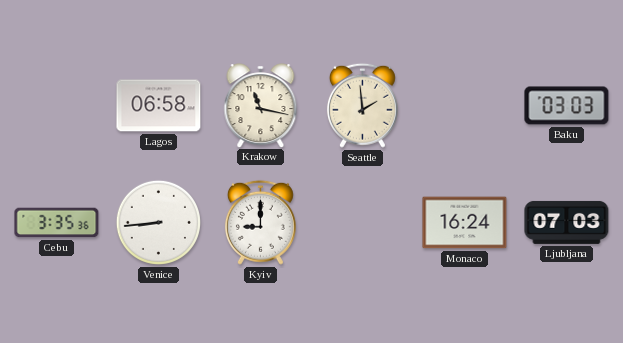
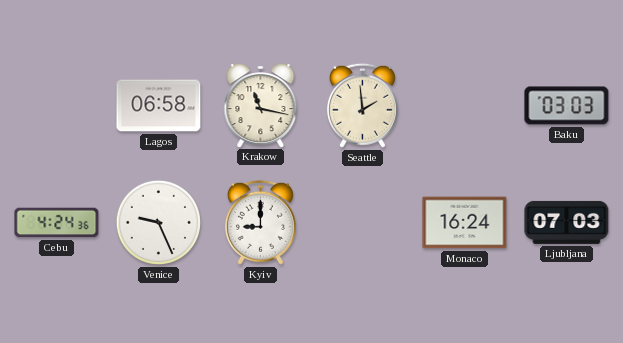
Cebu: 3:35 -> 4:24
Venice: 8:44 -> 9:26
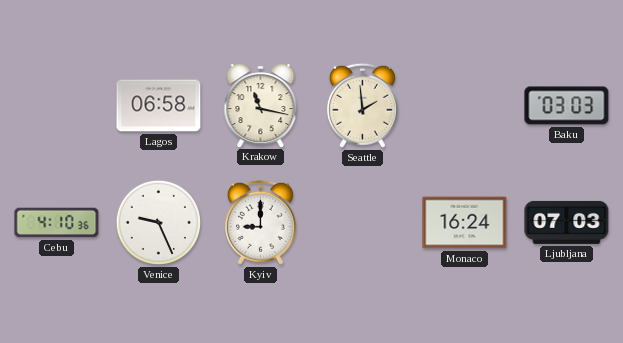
Cebu: 4:24 -> 4:10
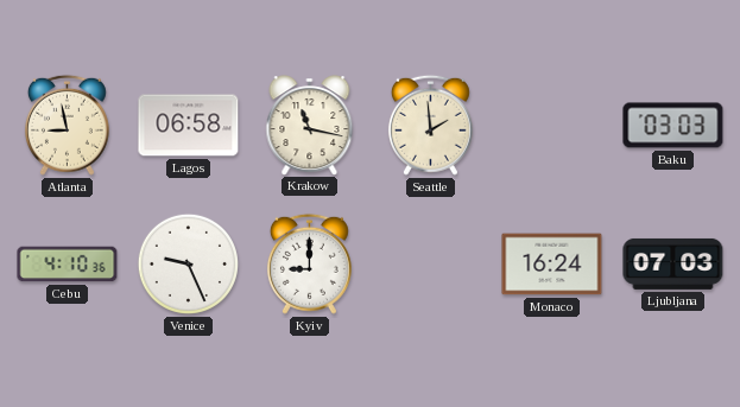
Atlanta: none -> 8:58
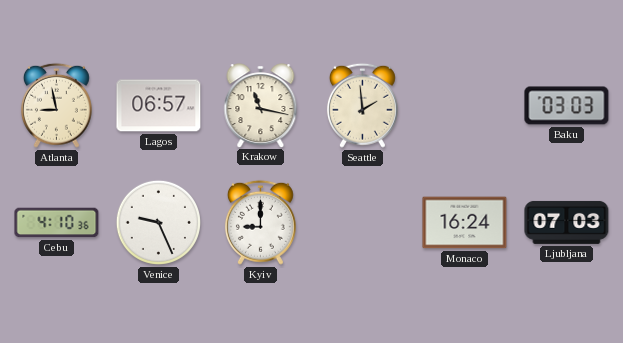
Lagos: 06:58 -> 06:57
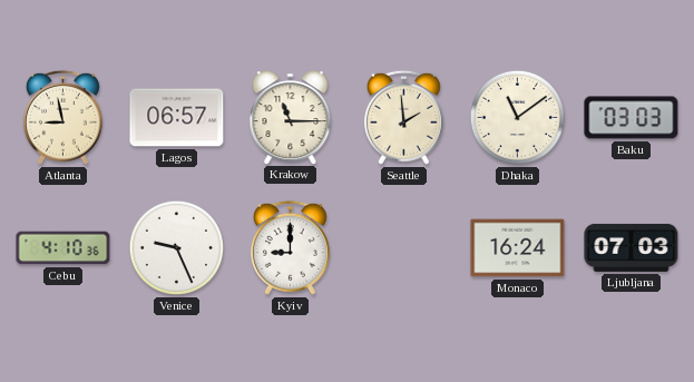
Krakow: 11:17 -> 11:15
Dhaka: none -> 11:09
